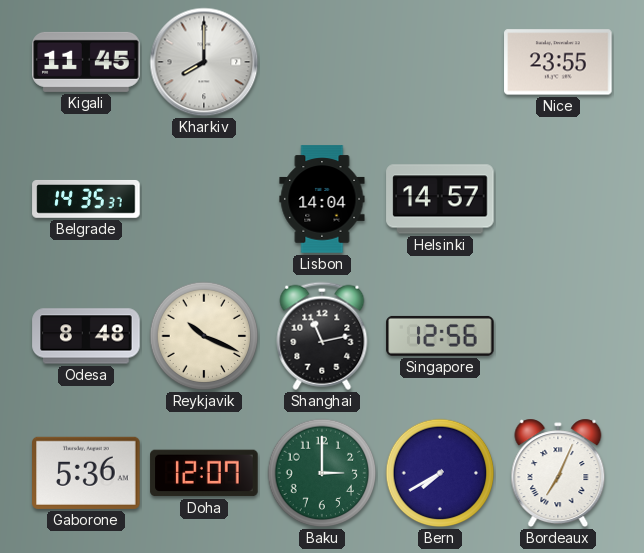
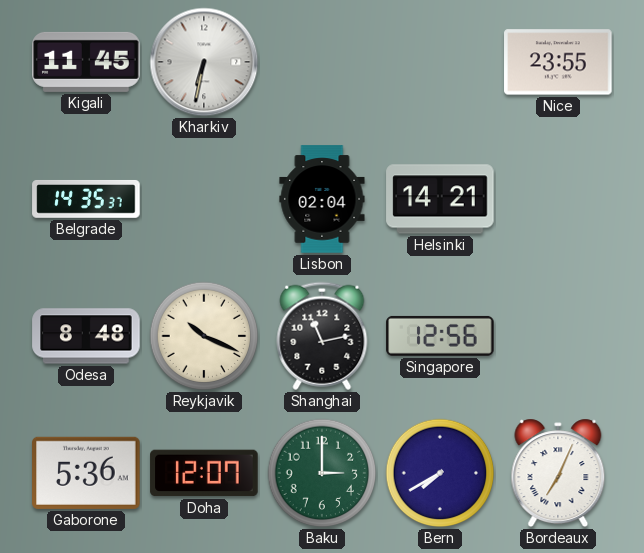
Kharkiv: 8:00 -> 6:32
Lisbon: 14:04 -> 02:04
Helsinki: 14:57 -> 14:21
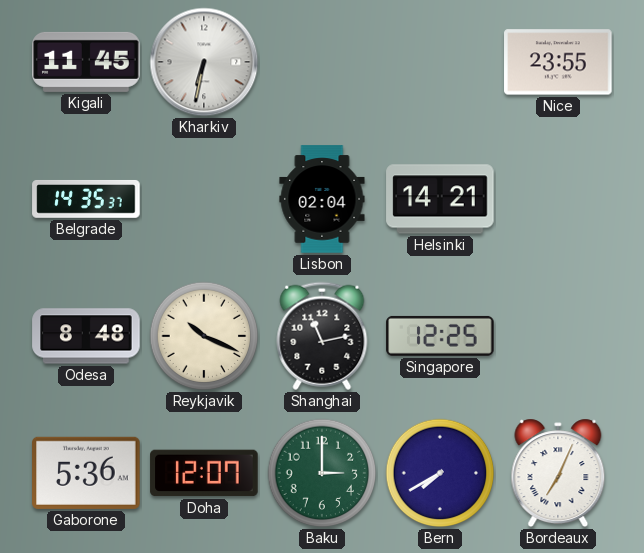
Singapore: 12:56 -> 12:25
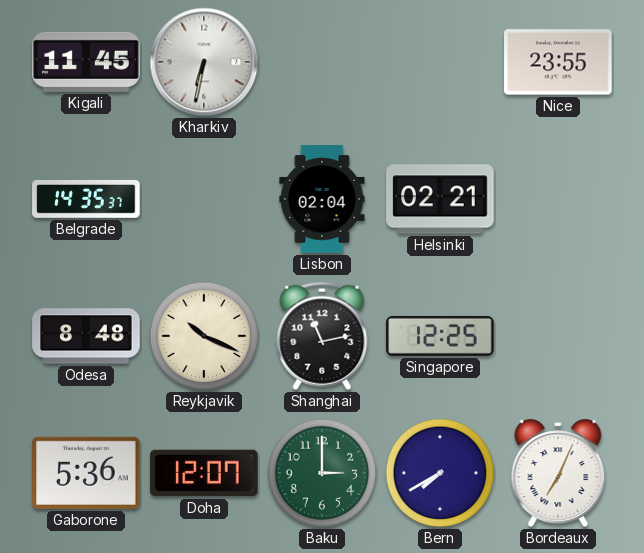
Helsinki: 14:21 -> 02:21
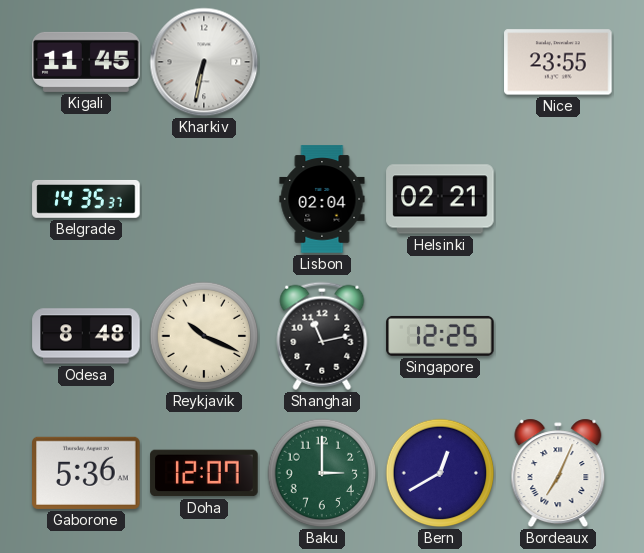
Bern: 7:40 -> 12:40
